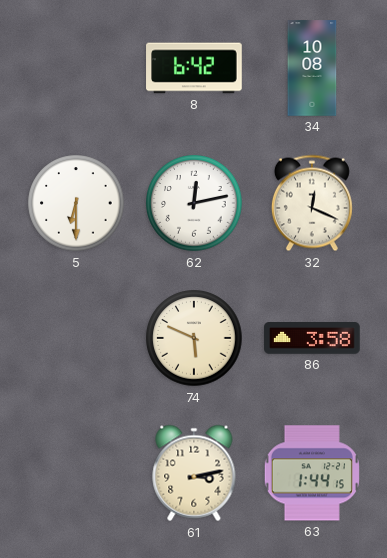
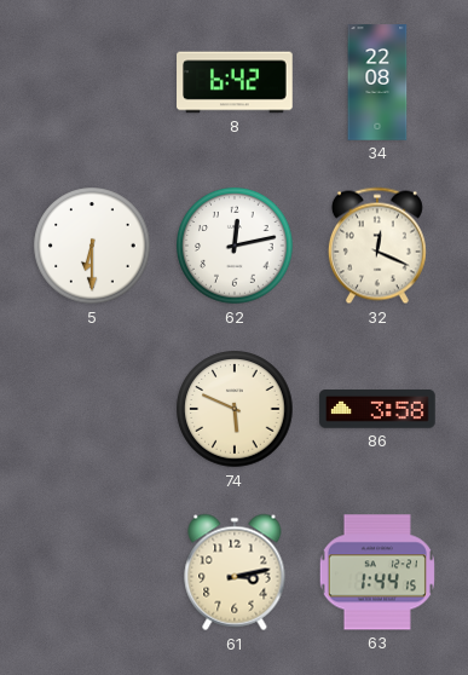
34: 10:08 -> 22:08
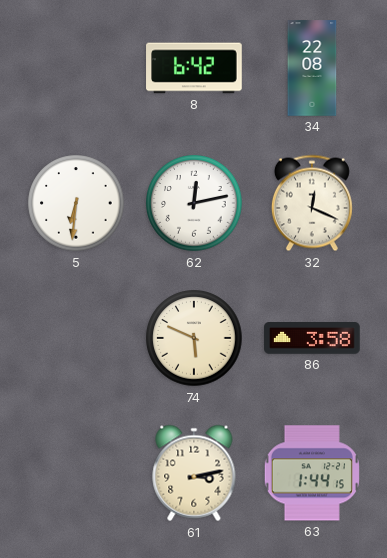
5: 6:30 -> 6:31
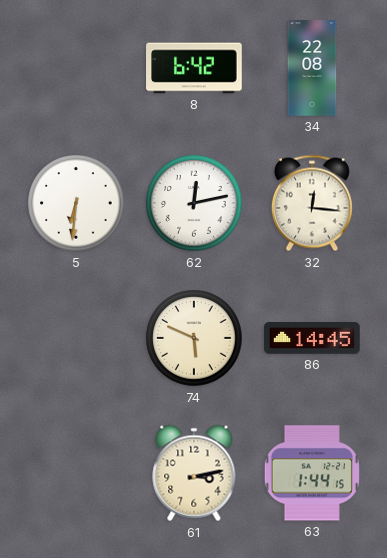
32: 12:19 -> 12:16
86: 3:58 -> 14:45
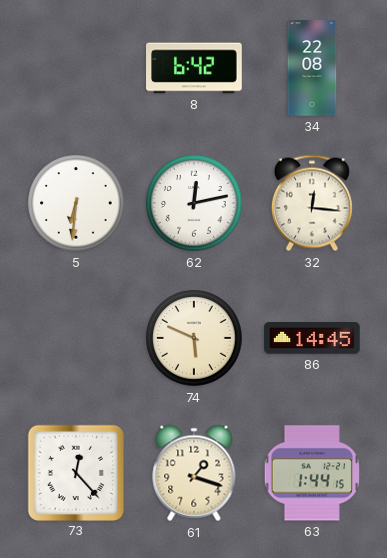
73: none -> 12:23
61: 3:13 -> 1:18
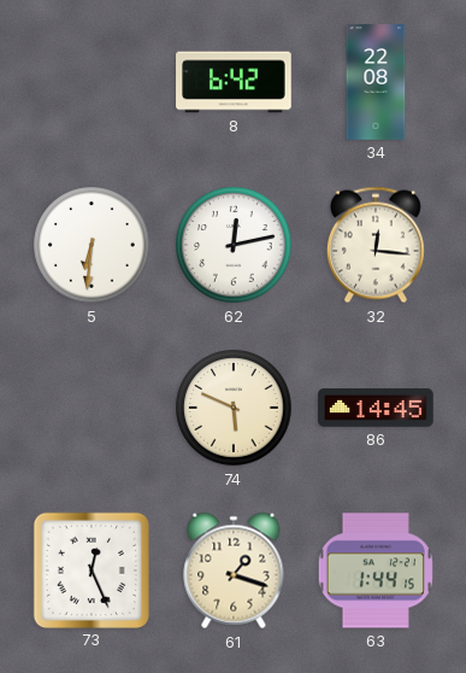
73: 12:23 -> 12:26
